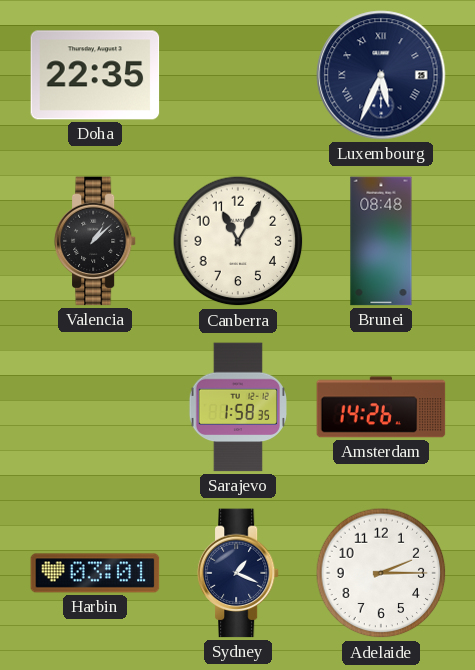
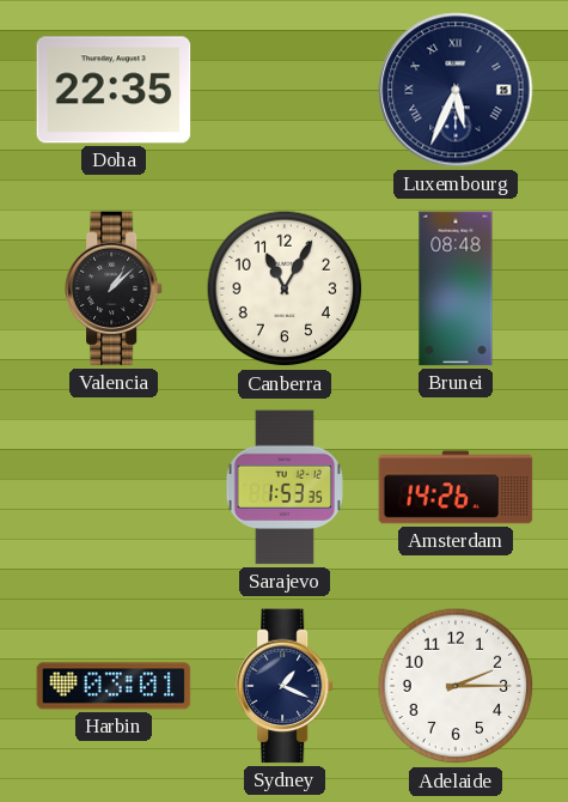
Sarajevo: 1:58 -> 1:53
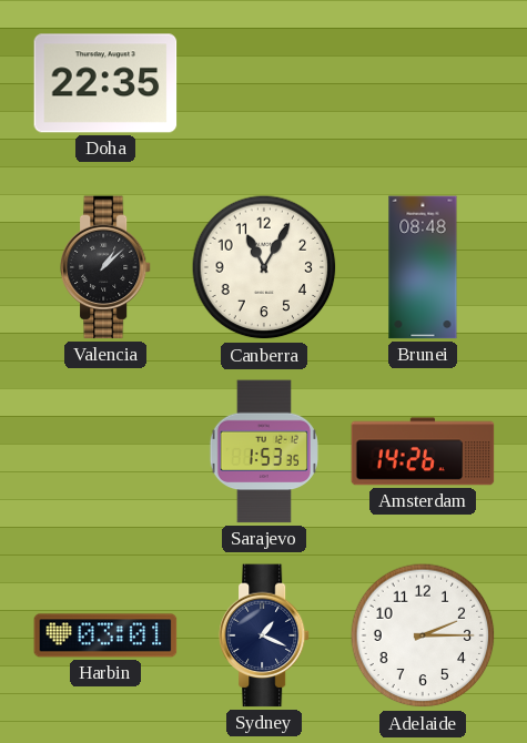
Luxembourg: 5:34 -> none
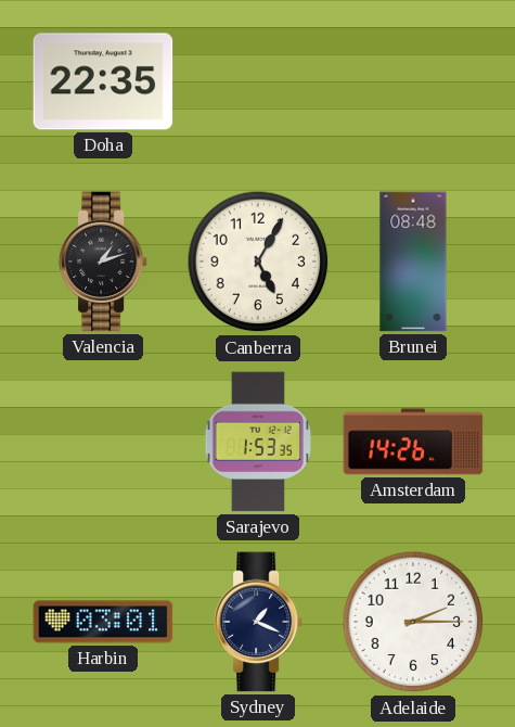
Valencia: 1:08 -> 1:12
Canberra: 11:05 -> 5:05
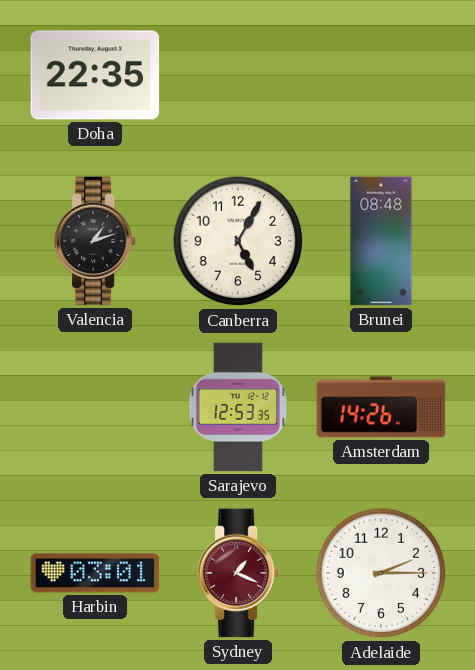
Sarajevo: 1:53 -> 12:53
Sydney dial: navy -> burgundy
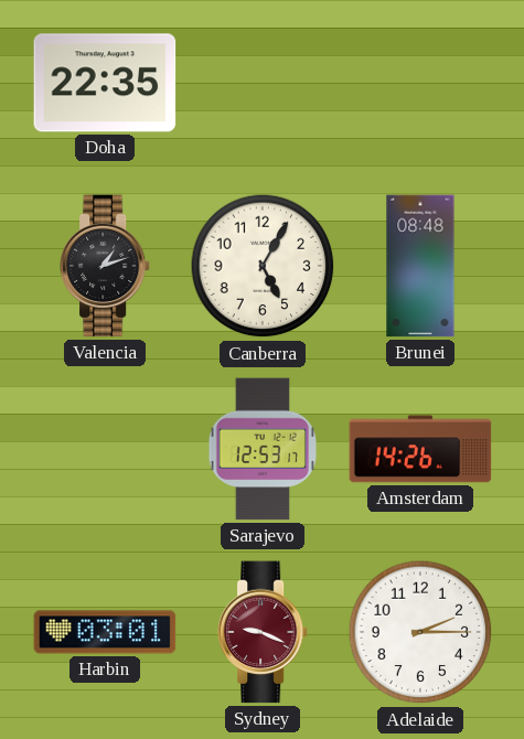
Sarajevo: 12:53:35 -> 12:53:17
Sydney: 1:19 -> 9:19
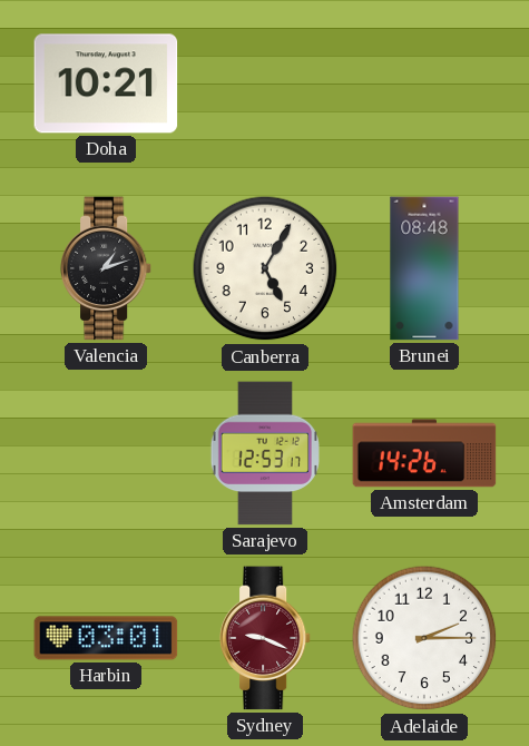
Doha: 22:35 -> 10:21
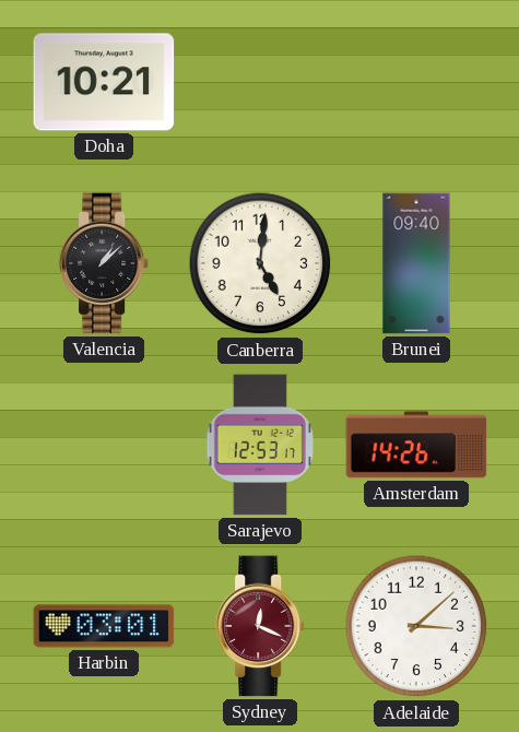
Valencia: 1:12 -> 1:08
Canberra: 5:05 -> 5:01
Brunei: 08:48 -> 09:40
Sydney: 9:19 -> 12:19
Adelaide: 2:15 -> 3:08
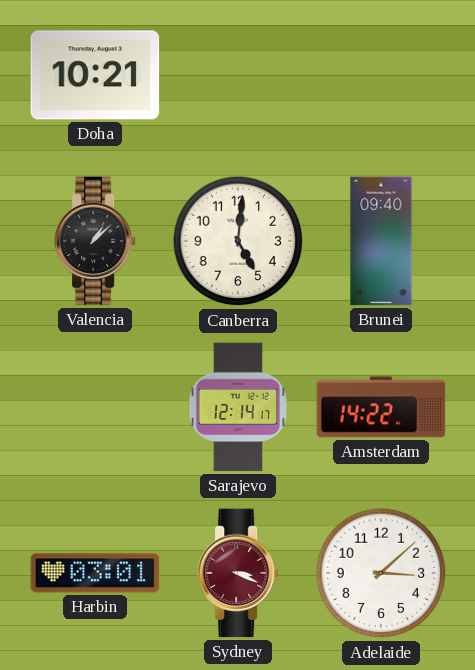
Sarajevo: 12:53 -> 12:14
Amsterdam: 14:26 -> 14:22
Sydney: 12:19 -> 3:19
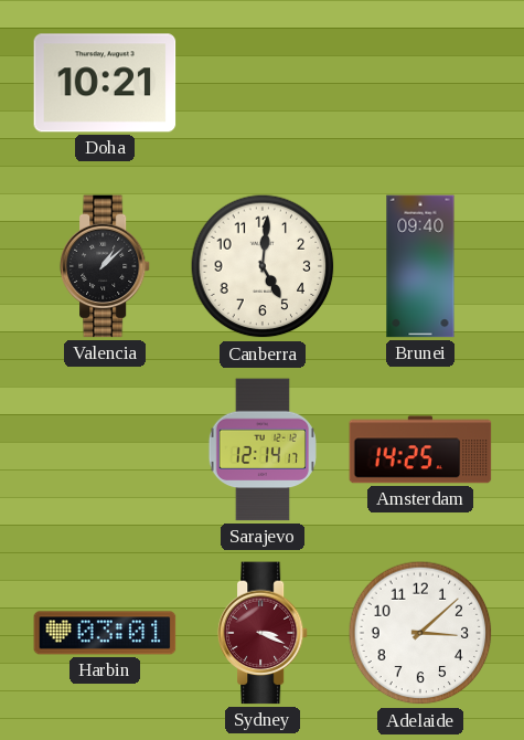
Amsterdam: 14:22 -> 14:25
